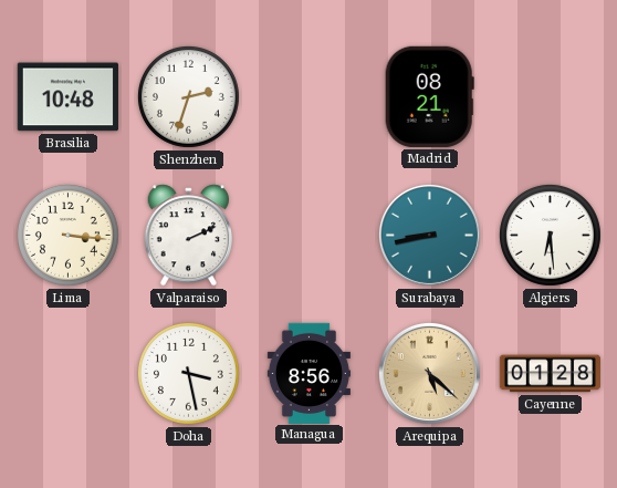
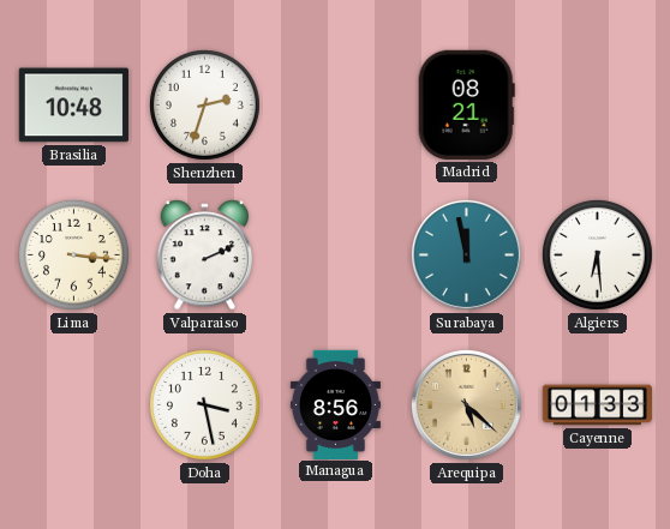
Surabaya: 8:43 -> 11:58
Cayenne: 01:28 -> 01:33
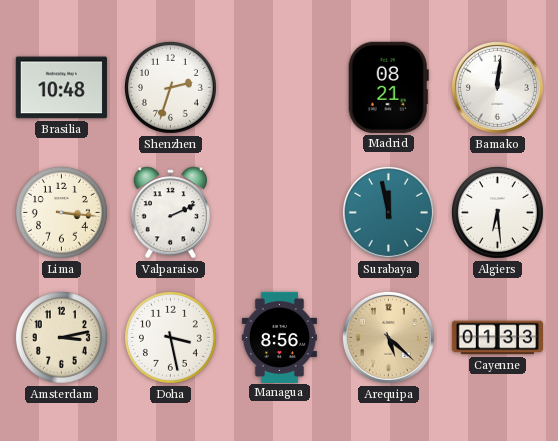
Bamako: none -> 12:01
Amsterdam: none -> 3:13
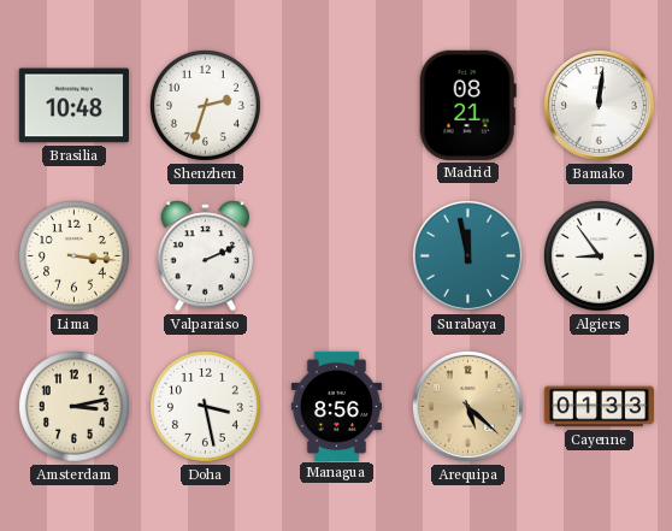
Algiers: 6:29 -> 8:54
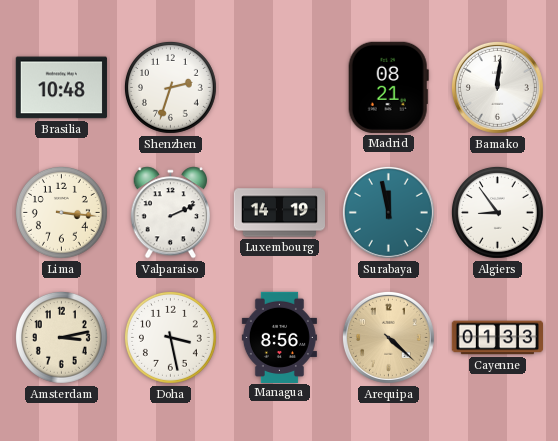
Luxembourg: none -> 14:19
Arequipa: 5:22 -> 4:22
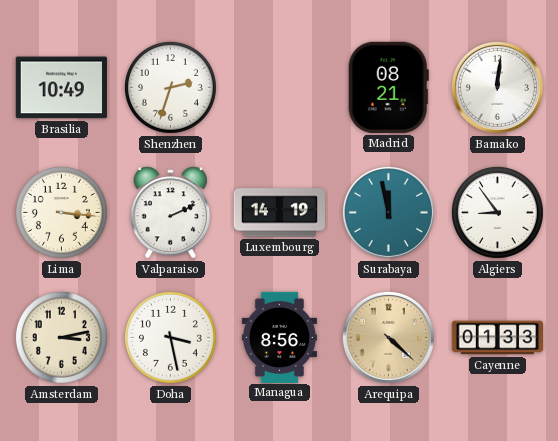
Brasilia: 10:48 -> 10:49
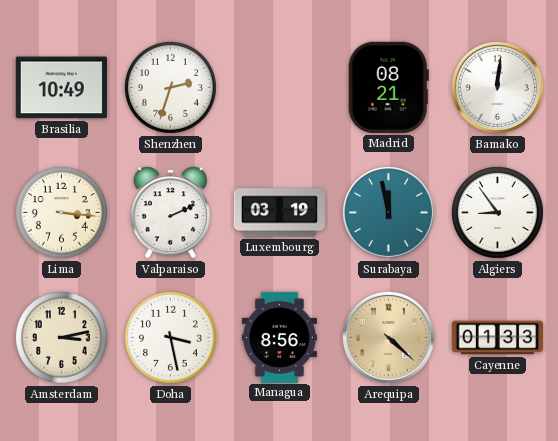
Luxembourg: 14:19 -> 03:19
